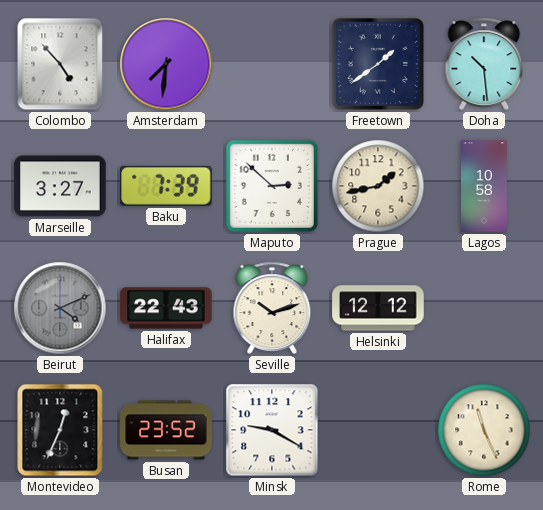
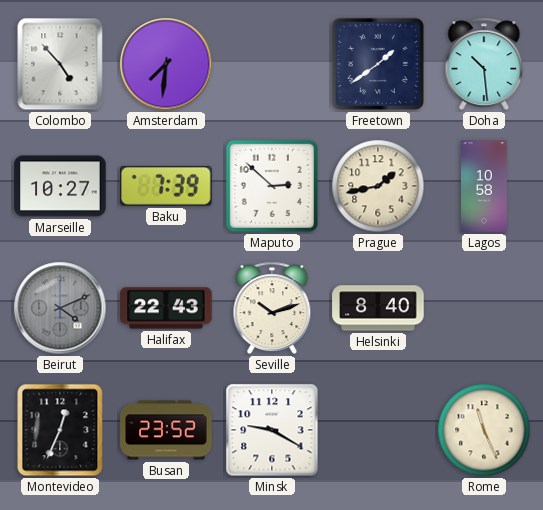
Marseille: 3:27 -> 10:27
Helsinki: 12:12 -> 8:40
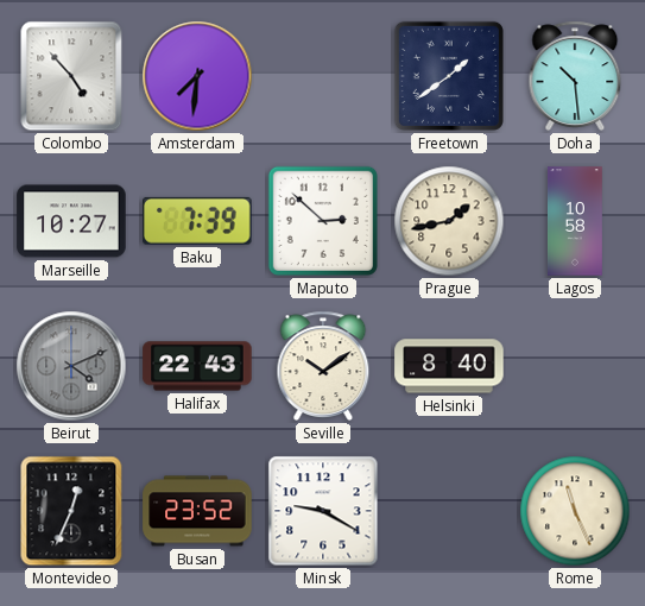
Seville: 10:12 -> 10:09
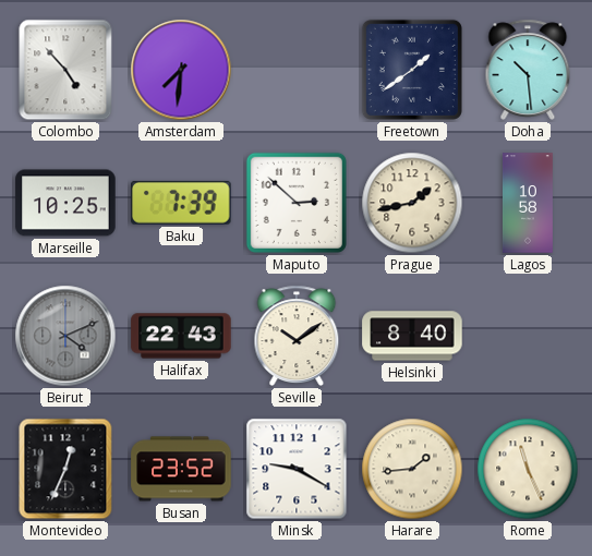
Marseille: 10:27 -> 10:25
Harare: none -> 1:44
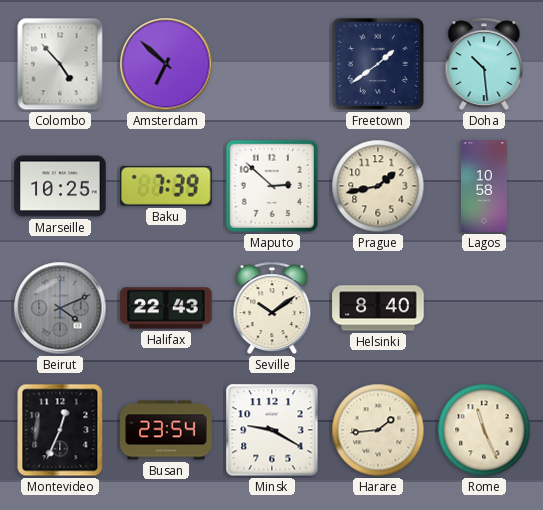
Amsterdam: 7:31 -> 6:52
Busan: 23:52 -> 23:54
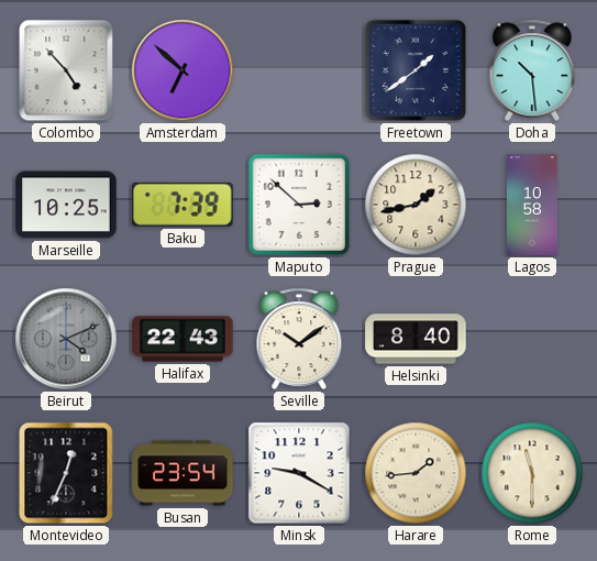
Rome: 11:26 -> 11:30
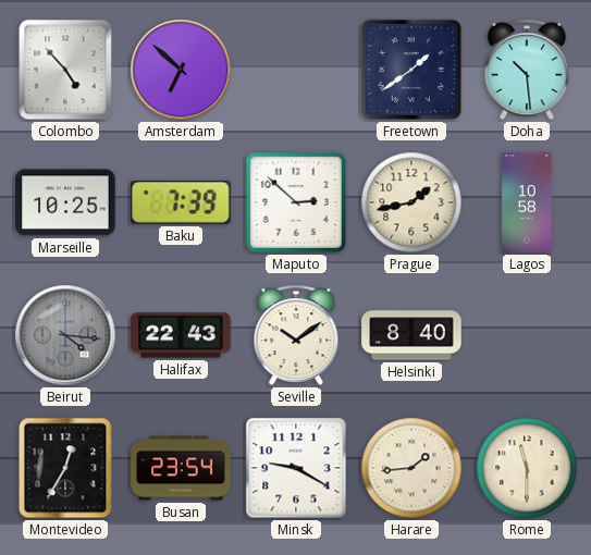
Beirut: 4:11 -> 4:16
Montevideo: 12:34 -> 12:35
